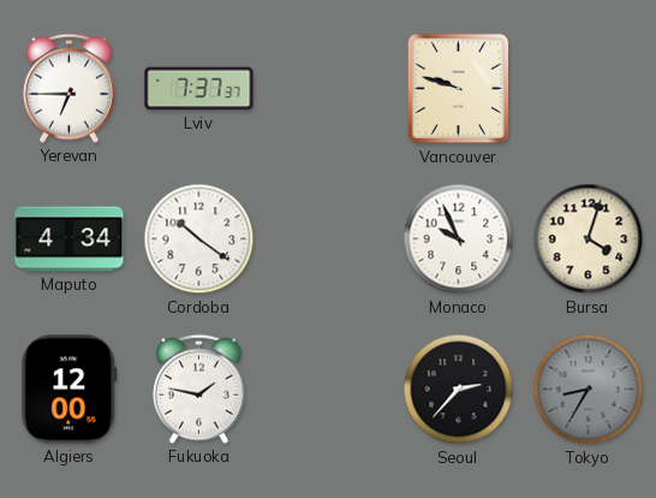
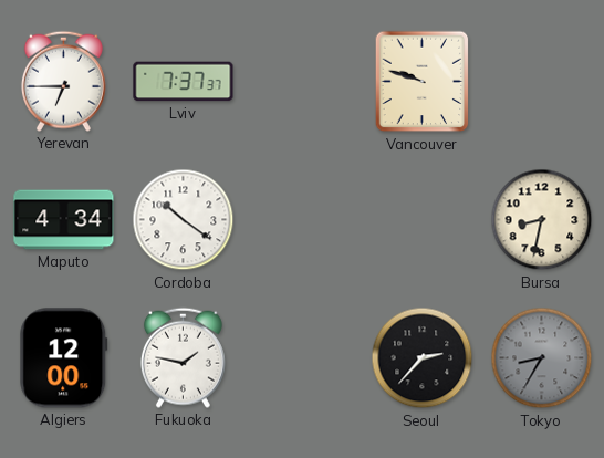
Monaco: 9:56 -> none
Bursa: 4:03 -> 8:32
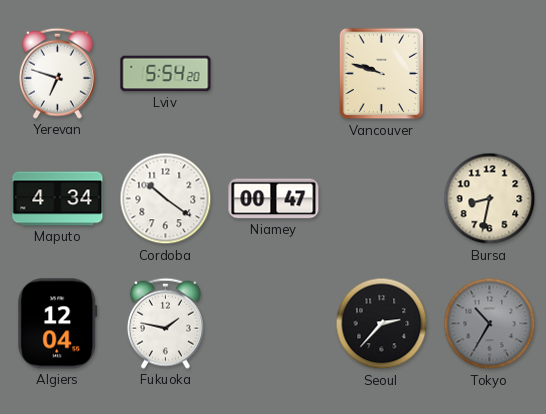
Yerevan: 6:45 -> 6:48
Lviv: 7:37 -> 5:54
Niamey: none -> 00:47
Algiers: 12:00 -> 12:04
Tokyo: 8:35 -> 10:35
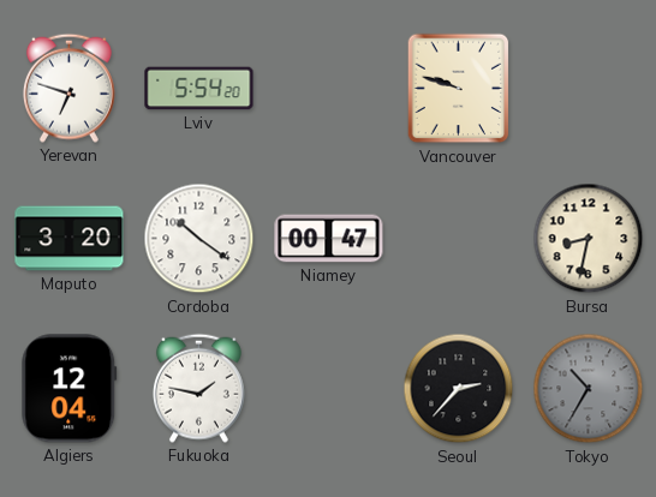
Maputo: 4:34 -> 3:20
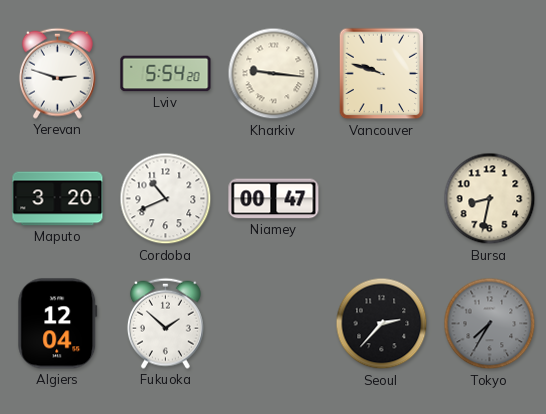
Yerevan: 6:48 -> 2:48
Kharkiv: none -> 9:16
Cordoba: 10:21 -> 10:41
Fukuoka: 1:47 -> 1:52
Tokyo: 10:35 -> 7:35
